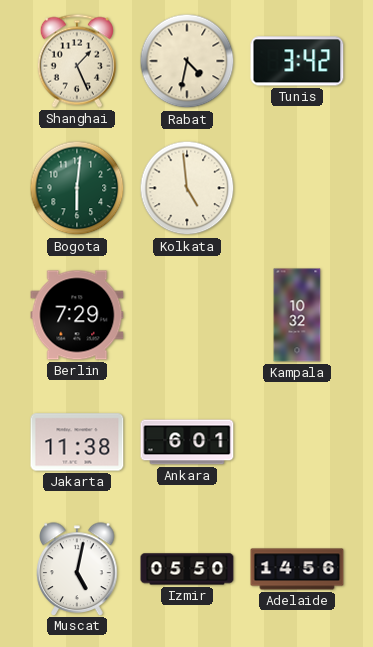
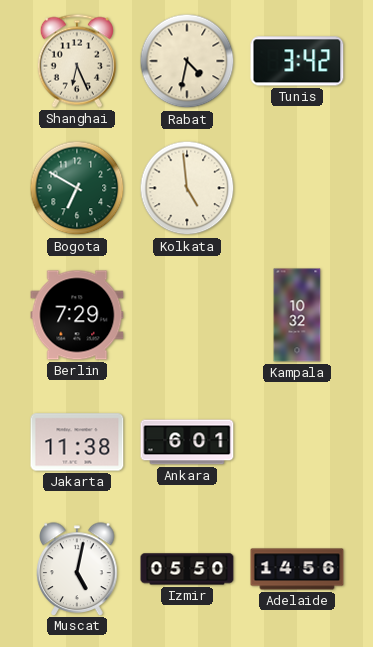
Shanghai: 1:26 -> 6:26
Bogota: 6:01 -> 6:50
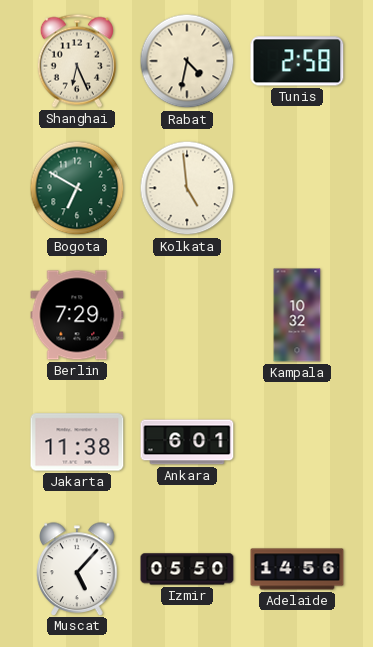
Tunis: 3:42 -> 2:58
Muscat: 5:02 -> 5:07
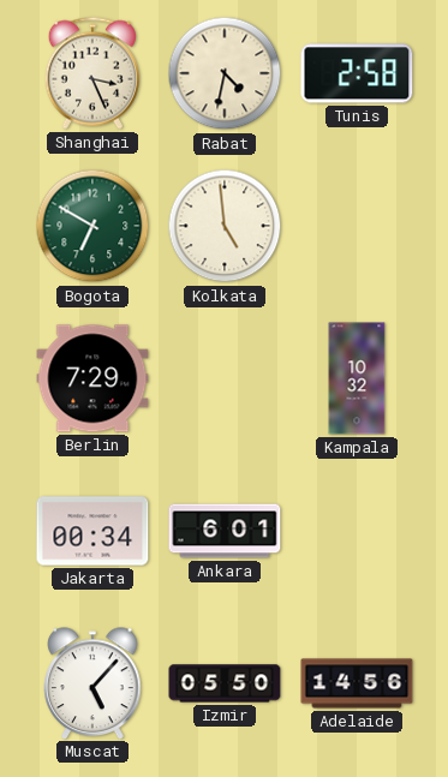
Shanghai: 6:26 -> 3:26
Jakarta: 11:38 -> 00:34
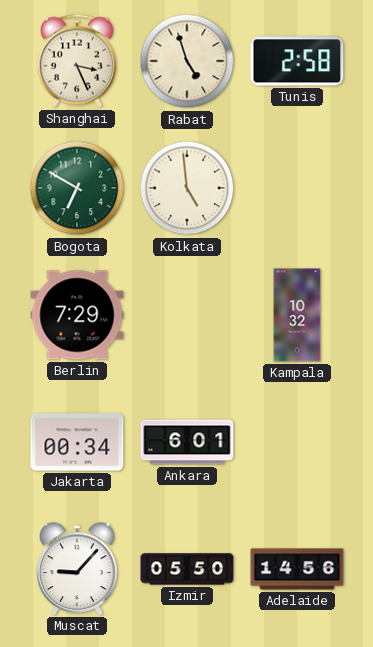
Rabat: 4:32 -> 4:57
Muscat: 5:07 -> 9:07
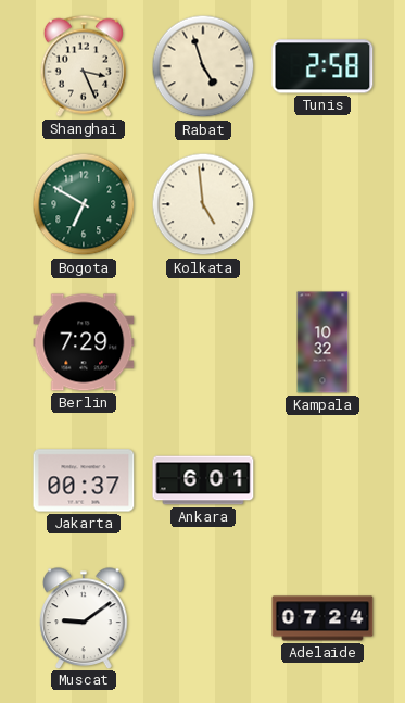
Jakarta: 00:34 -> 00:37
Muscat: 9:07 -> 9:09
Izmir: 05:50 -> none
Adelaide: 14:56 -> 07:24
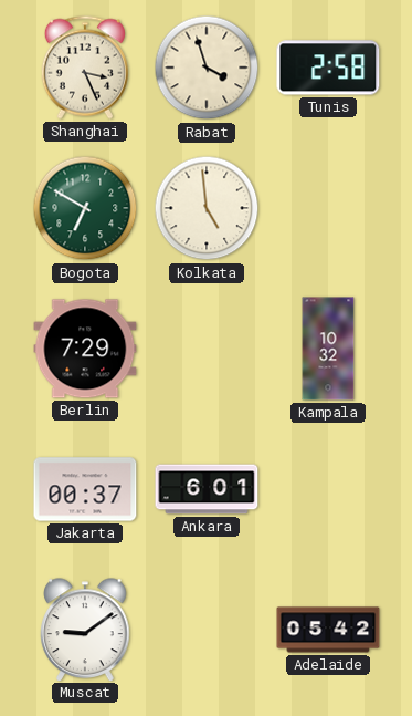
Rabat: 4:57 -> 3:57
Adelaide: 07:24 -> 05:42
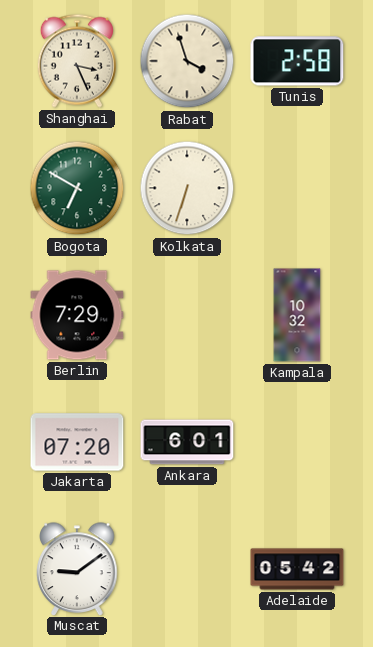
Kolkata: 4:59 -> 6:33
Jakarta: 00:37 -> 07:20
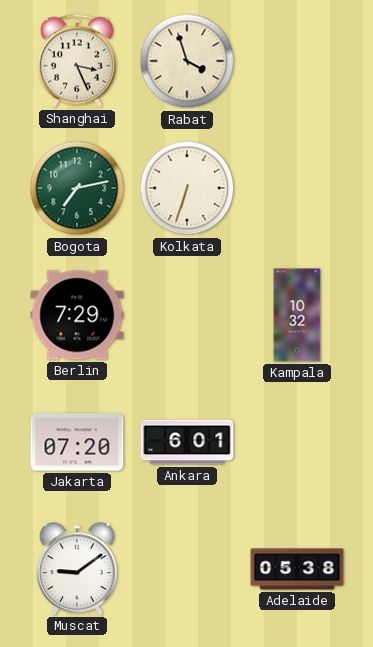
Tunis: 2:58 -> none
Bogota: 6:50 -> 7:13
Adelaide: 05:42 -> 05:38
